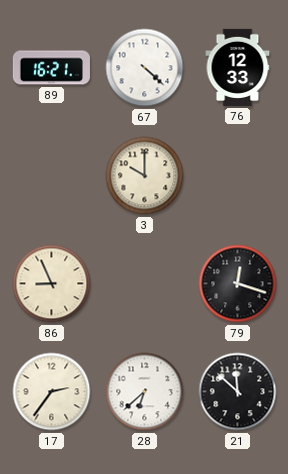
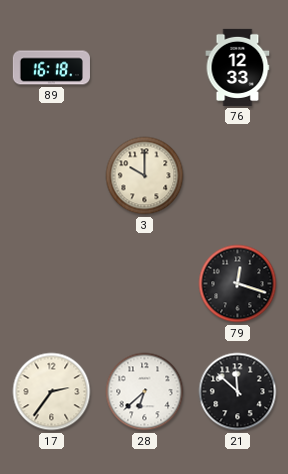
89: 16:21 -> 16:18
67: 4:22 -> none
86: 8:56 -> none
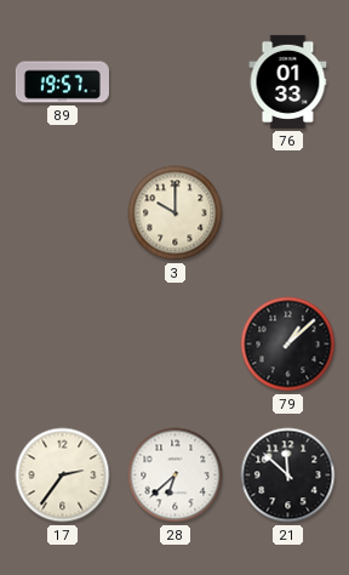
89: 16:18 -> 19:57
76: 12:33 -> 01:33
79: 12:18 -> 1:08
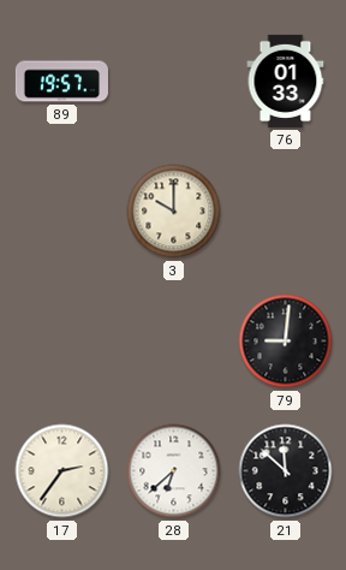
79: 1:08 -> 9:01
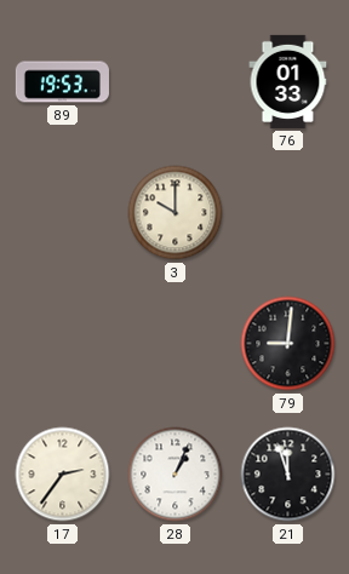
89: 19:57 -> 19:53
28: 6:38 -> 1:04
21: 11:52 -> 11:57
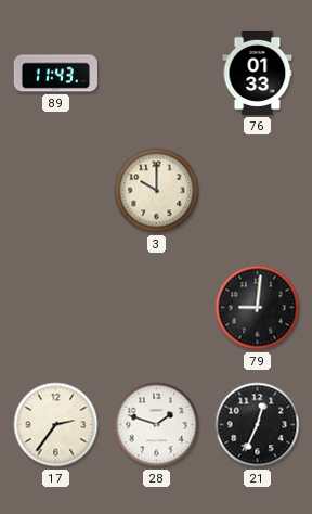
89: 19:53 -> 11:43
28: 1:04 -> 1:48
21: 11:57 -> 12:34
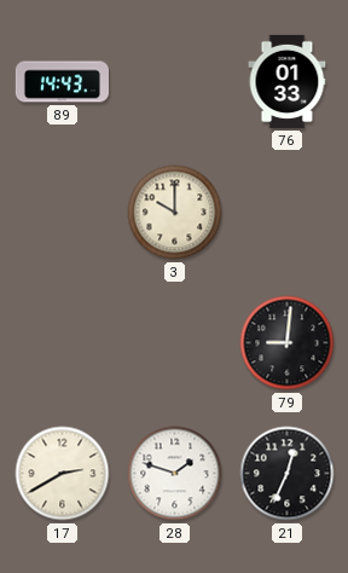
89: 11:43 -> 14:43
17: 2:36 -> 2:40
